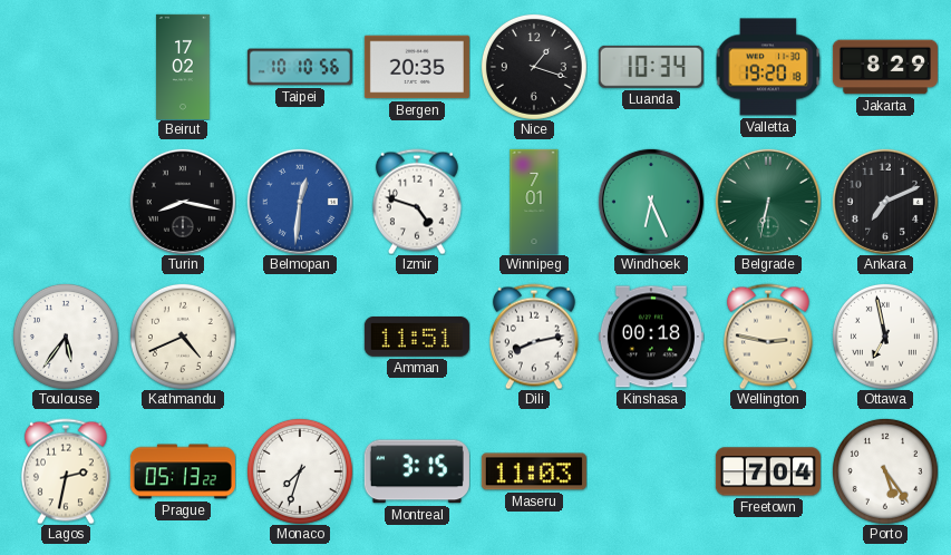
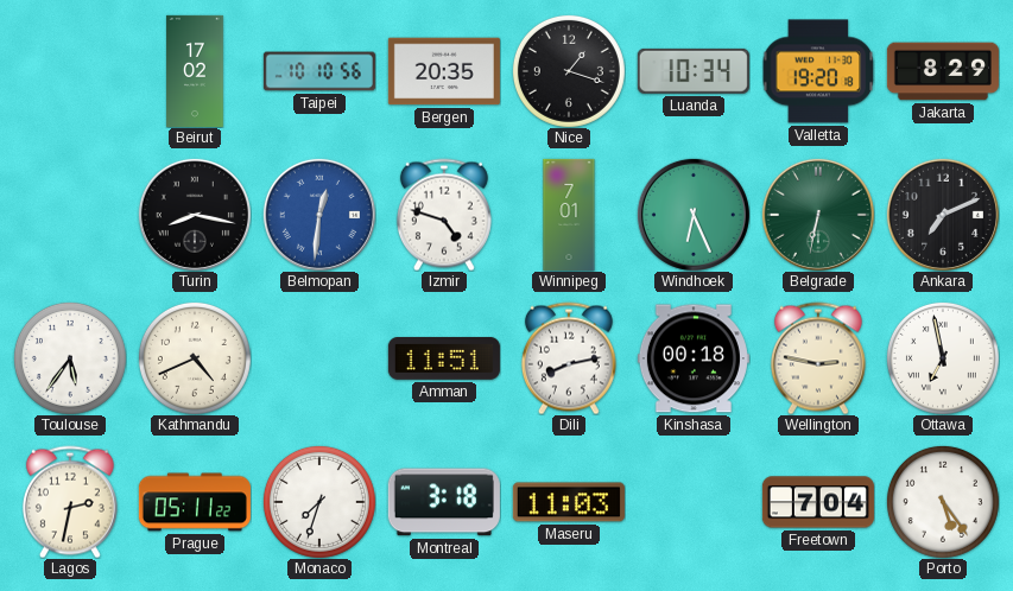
Prague: 05:13 -> 05:11
Montreal: 3:15 -> 3:18
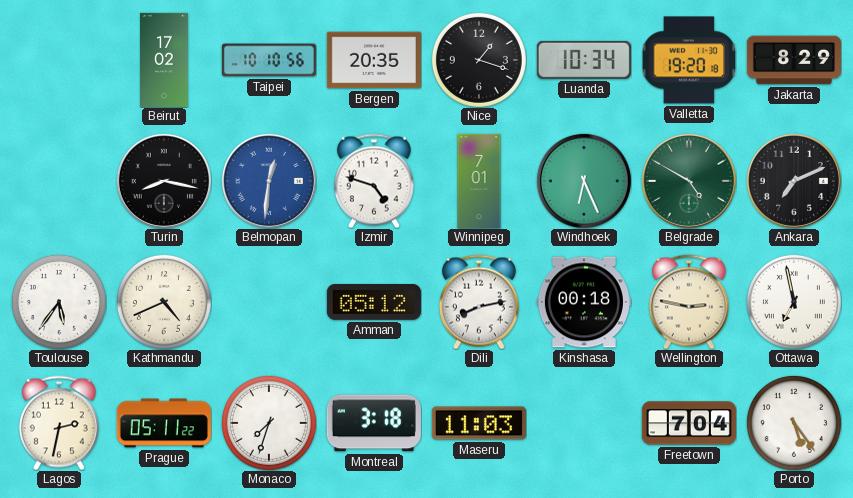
Belgrade: 6:32 -> 4:50
Amman: 11:51 -> 05:12
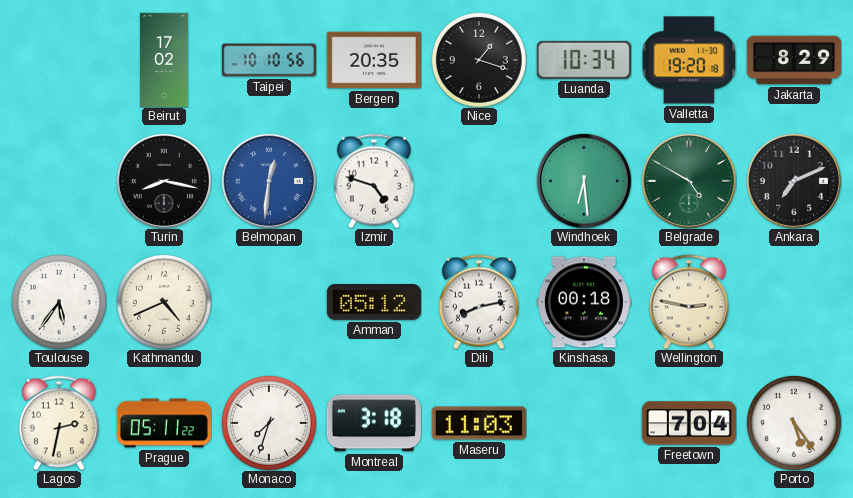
Winnipeg: 7:01 -> none
Windhoek: 6:26 -> 6:29
Ottawa: 6:58 -> none
